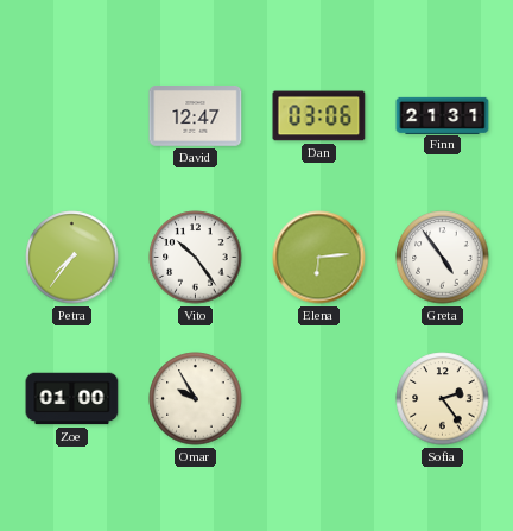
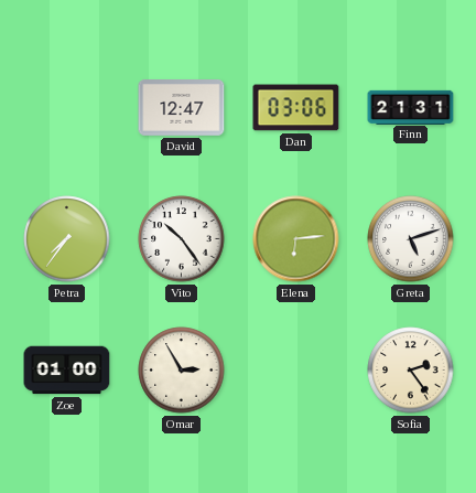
Greta: 4:54 -> 5:12
Omar: 9:55 -> 2:55
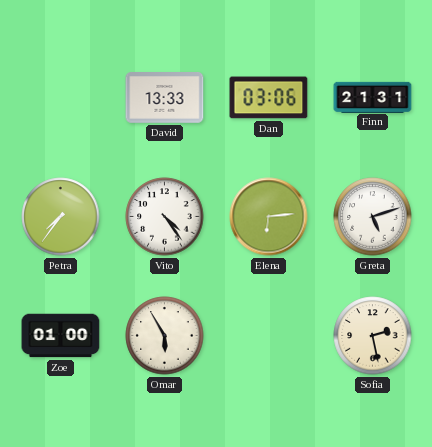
David: 12:47 -> 13:33
Vito: 10:24 -> 4:24
Omar: 2:55 -> 5:55
Sofia: 2:24 -> 2:28
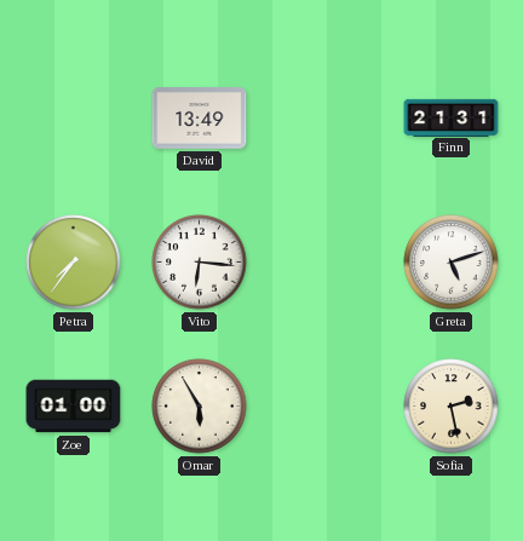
David: 13:33 -> 13:49
Dan: 03:06 -> none
Vito: 4:24 -> 6:16
Elena: 6:14 -> none
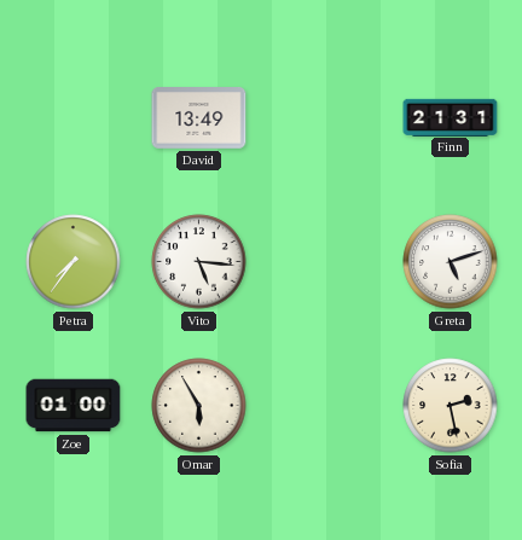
Vito: 6:16 -> 5:16
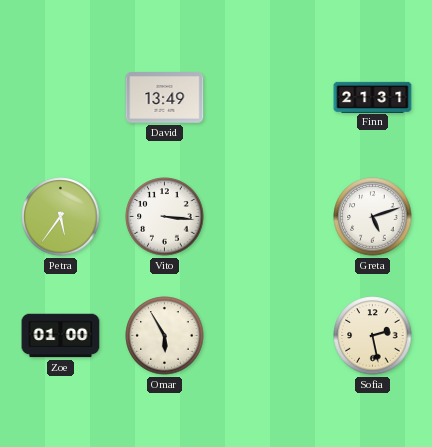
Petra: 7:36 -> 5:36
Vito: 5:16 -> 3:16
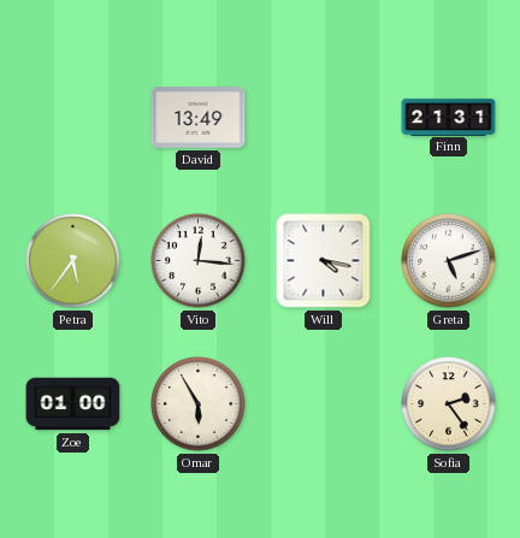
Vito: 3:16 -> 12:16
Will: none -> 4:17
Sofia: 2:28 -> 2:24
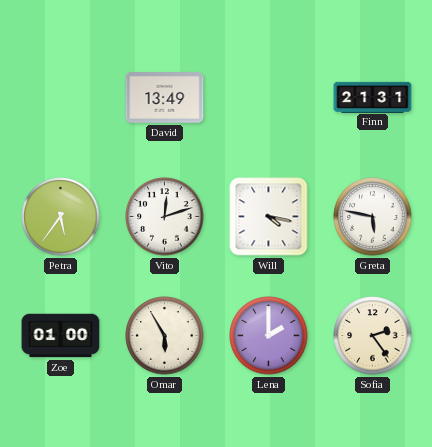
Vito: 12:16 -> 12:12
Greta: 5:12 -> 5:47
Lena: none -> 2:00
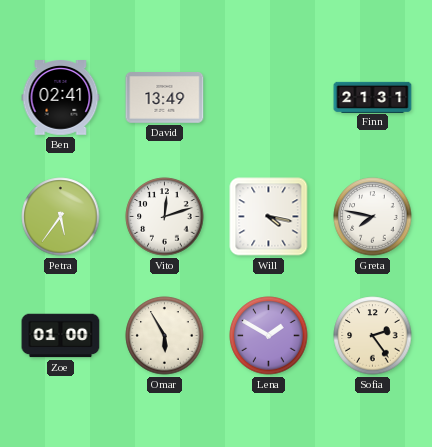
Ben: none -> 02:41
Greta: 5:47 -> 7:47
Lena: 2:00 -> 1:50
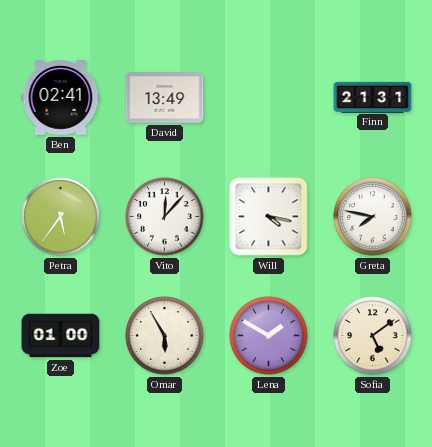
Vito: 12:12 -> 12:07
Sofia: 2:24 -> 5:09
